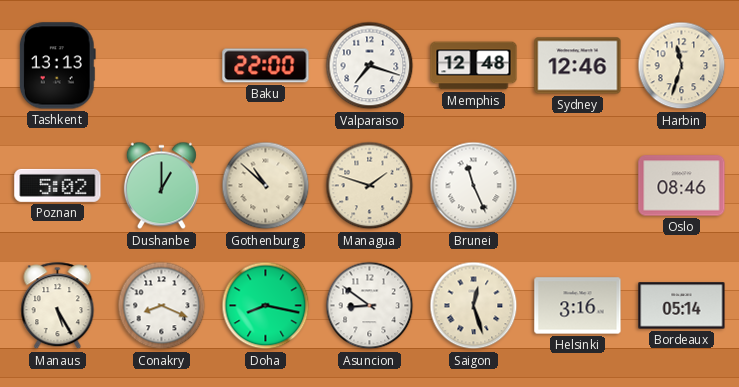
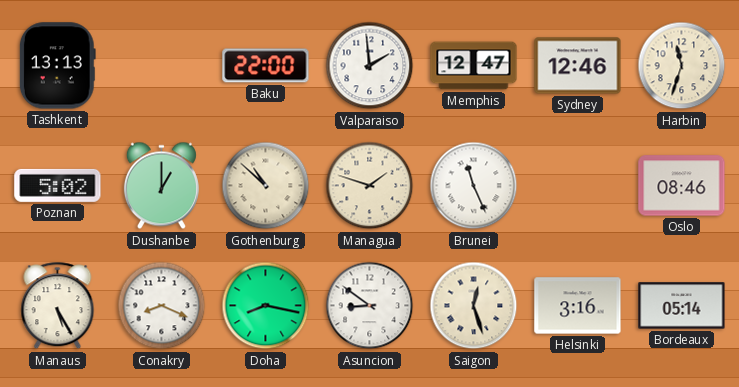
Valparaiso: 7:18 -> 1:59
Memphis: 12:48 -> 12:47
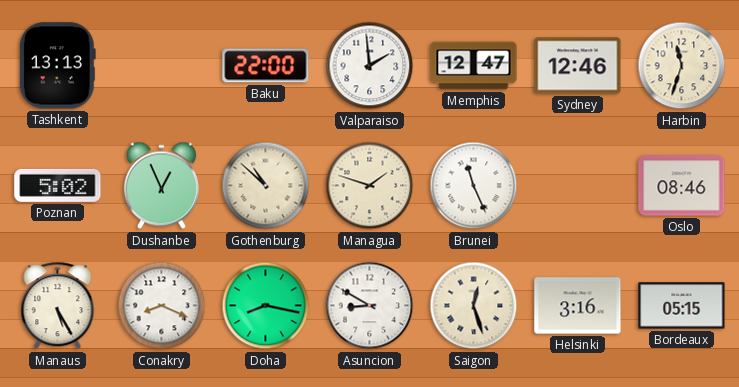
Dushanbe: 1:00 -> 12:56
Asuncion: 8:51 -> 8:50
Bordeaux: 05:14 -> 05:15
